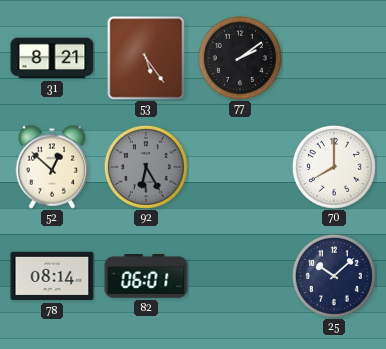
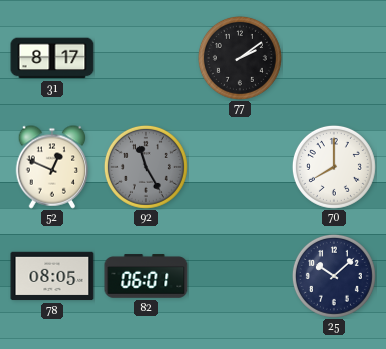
31: 8:21 -> 8:17
53: 5:24 -> none
52: 12:52 -> 12:49
92: 6:25 -> 11:25
78: 08:14 -> 08:05
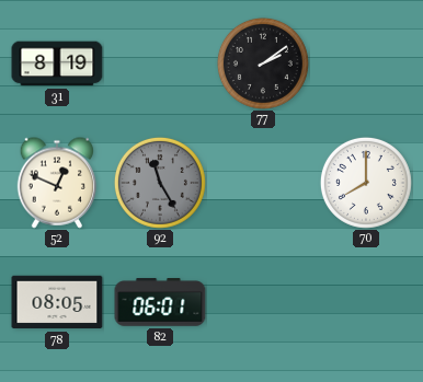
31: 8:17 -> 8:19
25: 10:08 -> none
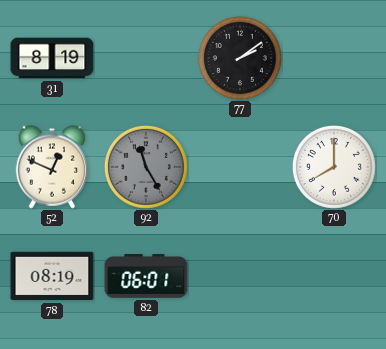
78: 08:05 -> 08:19
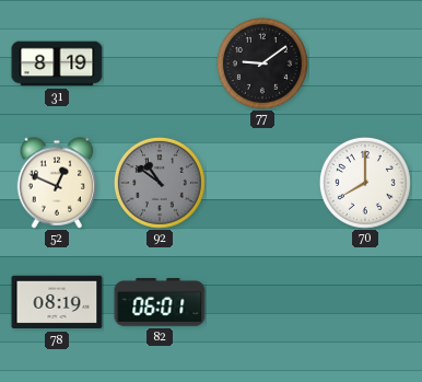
77: 2:09 -> 9:09
92: 11:25 -> 10:51
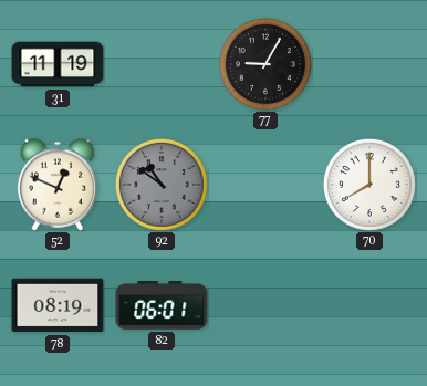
31: 8:19 -> 11:19
77: 9:09 -> 9:05
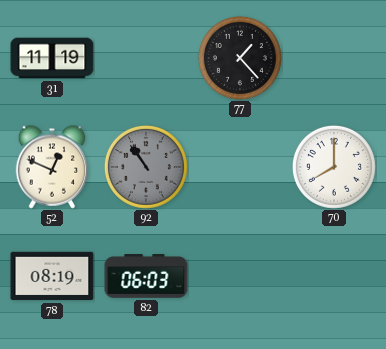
77: 9:05 -> 1:23
92: 10:51 -> 10:54
82: 06:01 -> 06:03
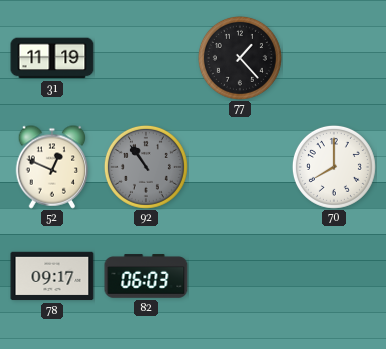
78: 08:19 -> 09:17
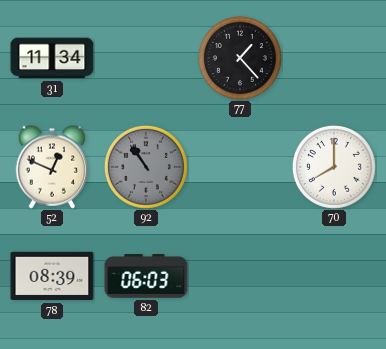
31: 11:19 -> 11:34
78: 09:17 -> 08:39
